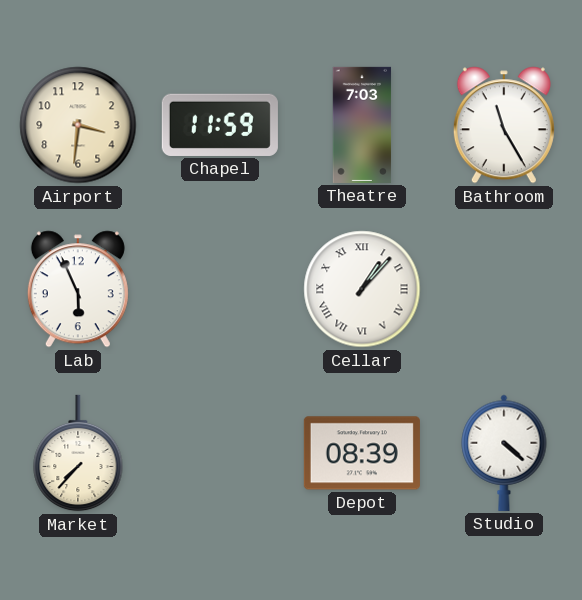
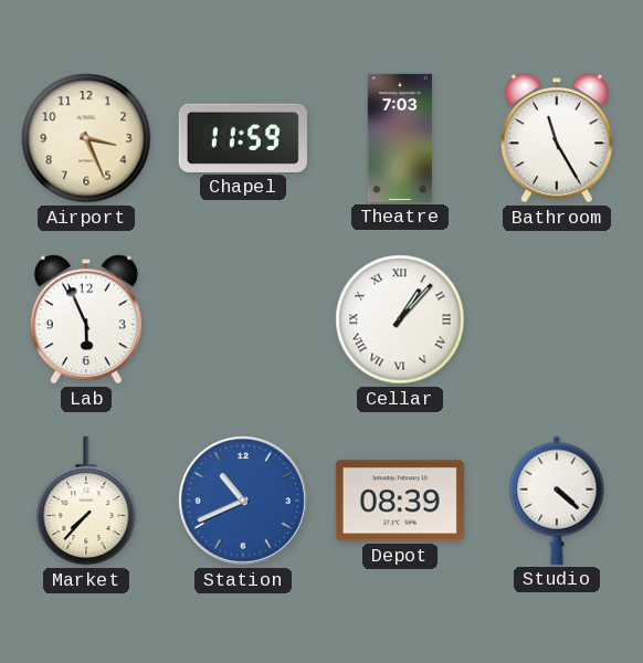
Airport: 3:31 -> 3:26
Station: none -> 10:41
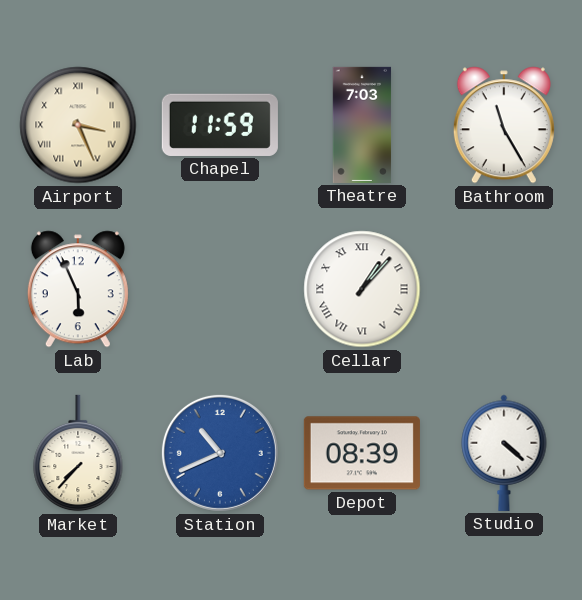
Airport numerals: Arabic -> Roman
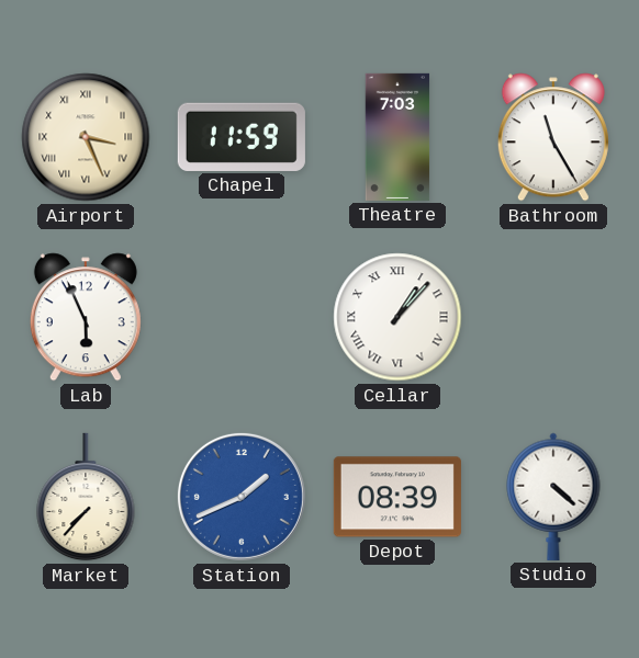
Station: 10:41 -> 1:41
